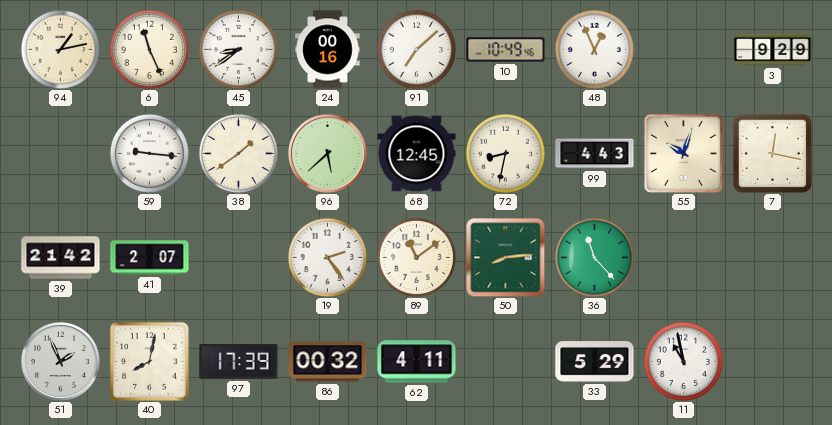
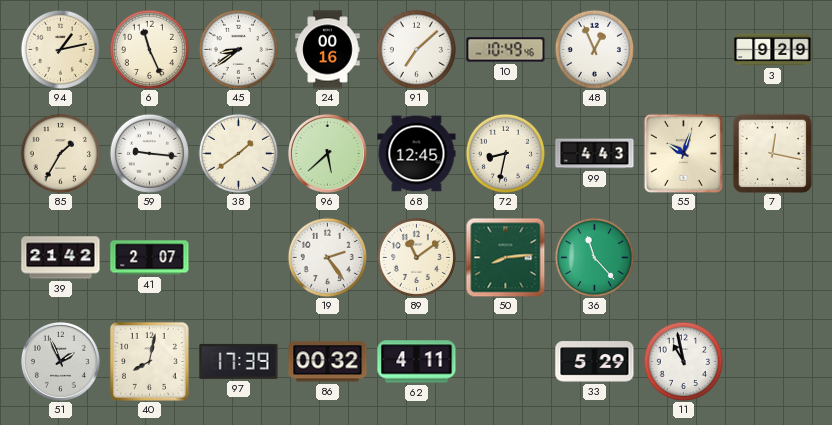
85: none -> 1:35
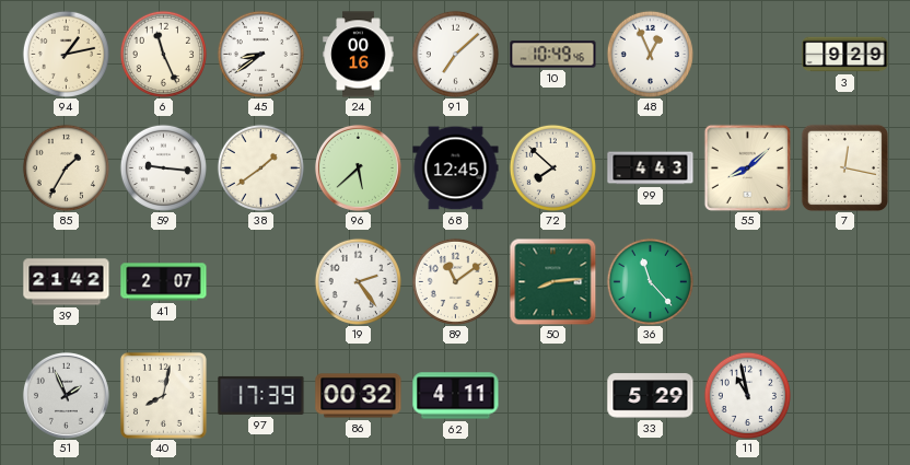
72: 8:32 -> 7:52
55: 10:03 -> 8:08
